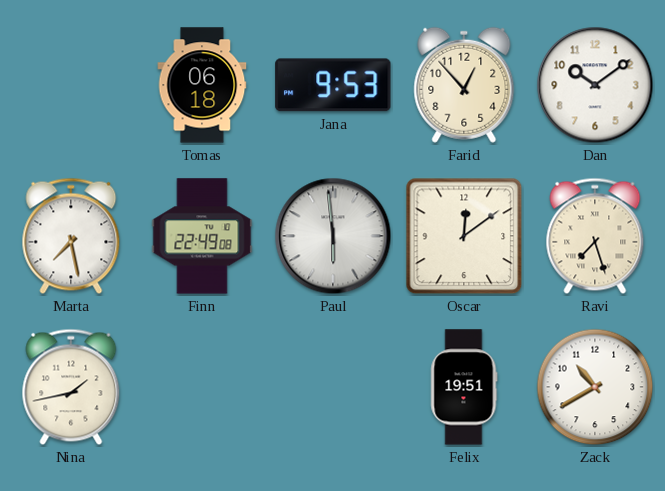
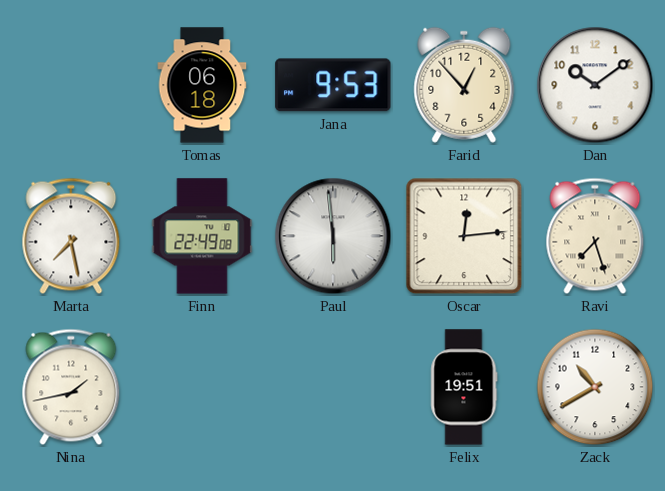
Oscar: 12:09 -> 12:14
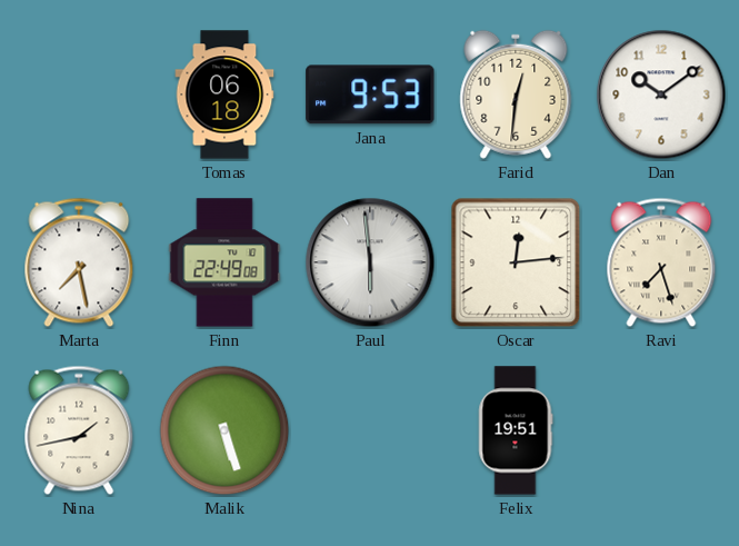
Farid: 12:53 -> 12:31
Malik: none -> 5:27
Zack: 10:40 -> none
